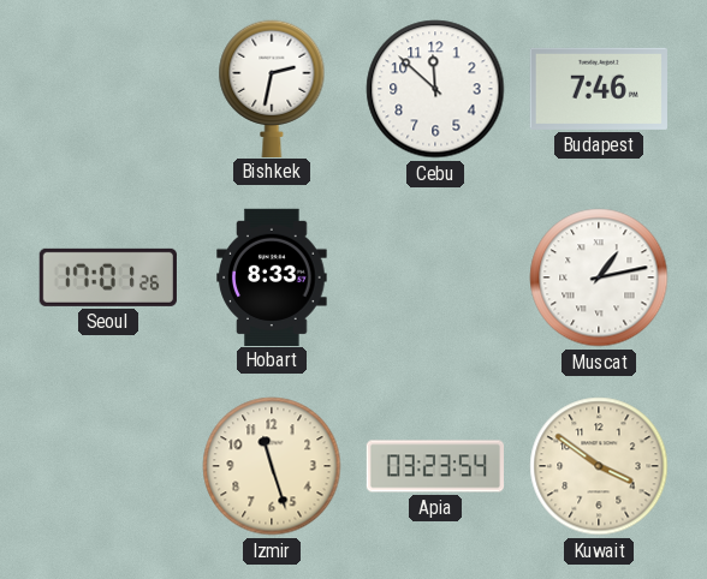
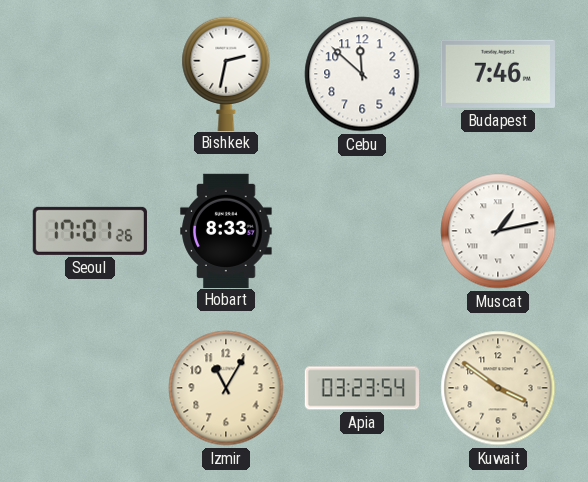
Izmir: 11:27 -> 11:05
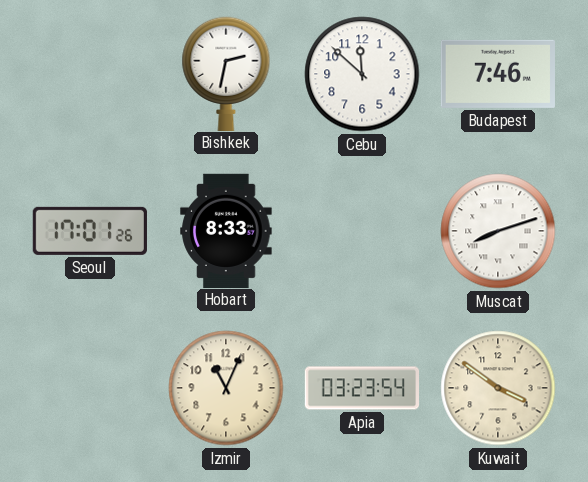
Muscat: 1:13 -> 8:12
Izmir: 11:05 -> 11:04
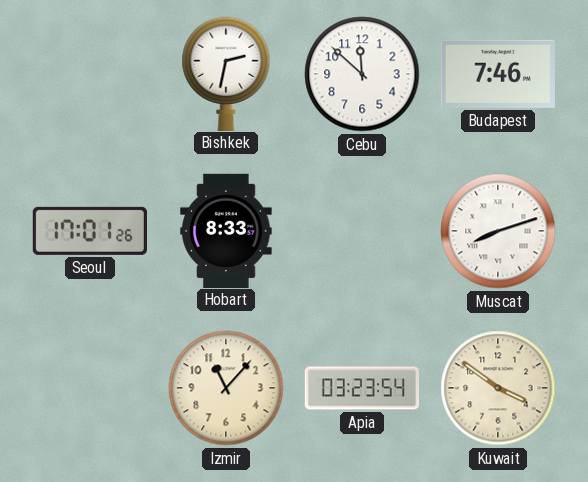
Izmir: 11:04 -> 11:07
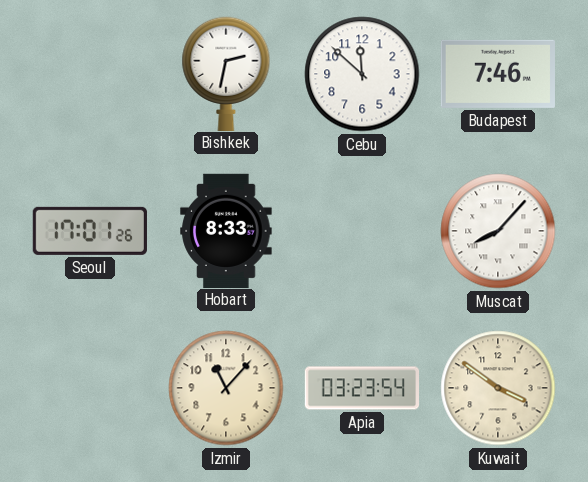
Muscat: 8:12 -> 8:07
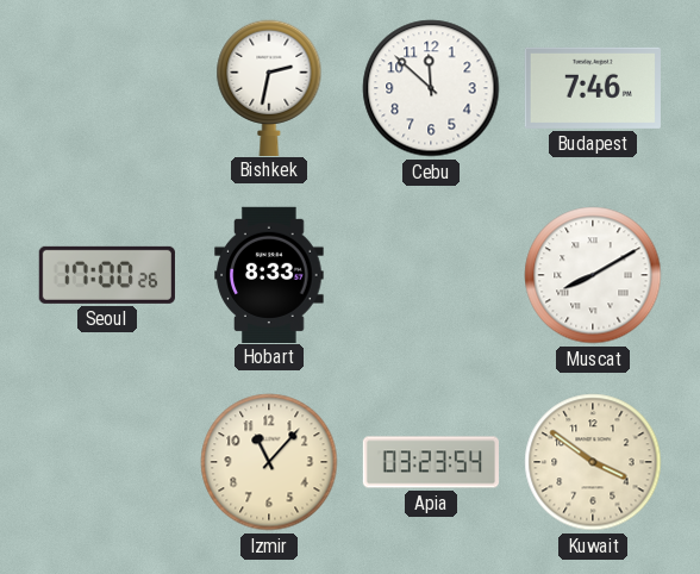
Seoul: 17:01 -> 17:00
Muscat: 8:07 -> 8:10
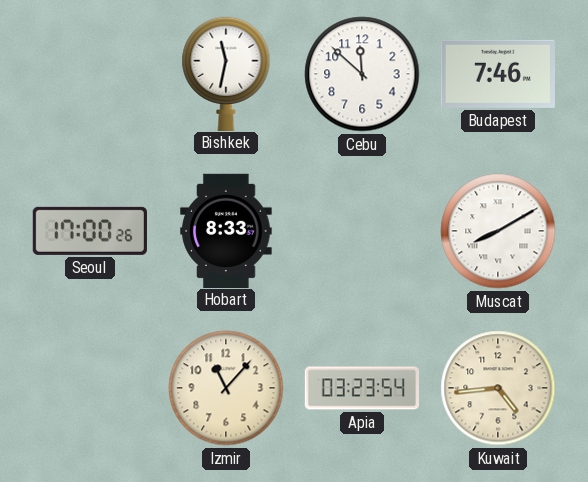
Bishkek: 2:32 -> 11:32
Kuwait: 3:51 -> 4:44
